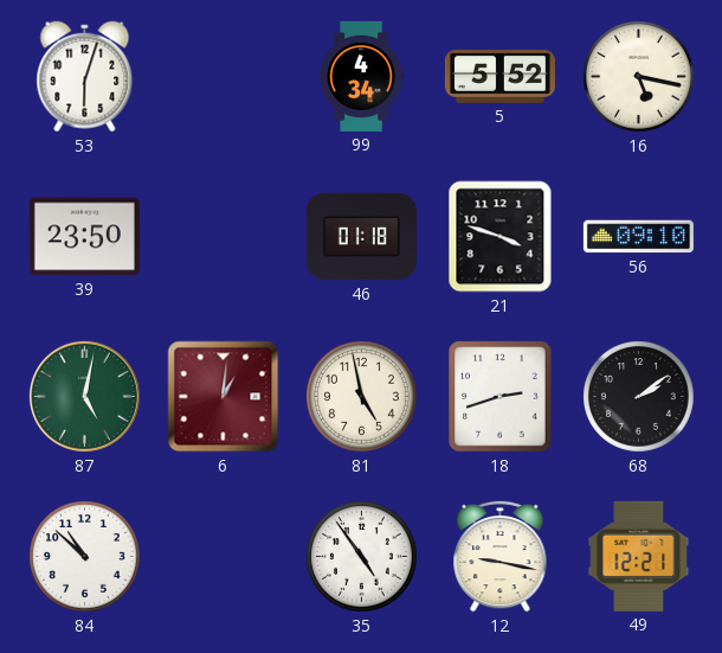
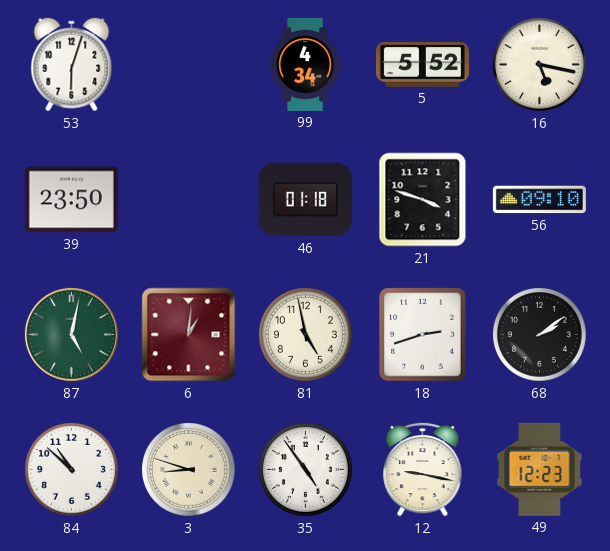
3: none -> 8:48
49: 12:21 -> 12:23
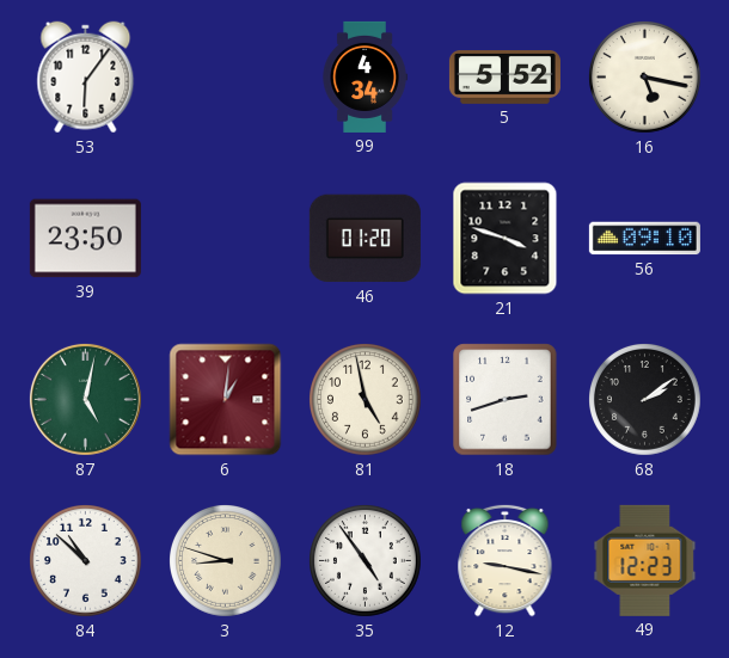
53: 6:03 -> 6:06
46: 01:18 -> 01:20
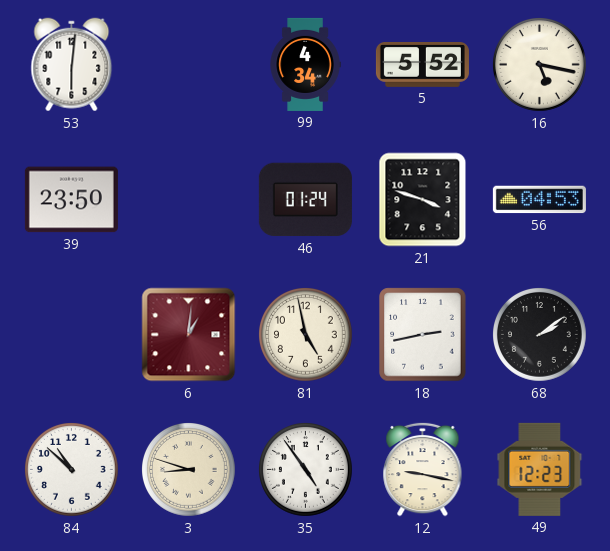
53: 6:06 -> 6:01
46: 01:20 -> 01:24
56: 09:10 -> 04:53
87: 5:02 -> none
18: 2:42 -> 2:43
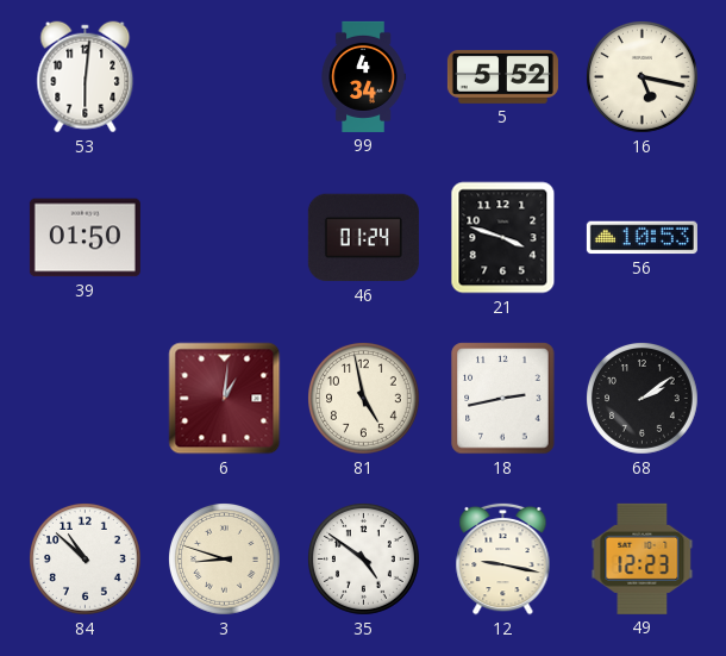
39: 23:50 -> 01:50
56: 04:53 -> 10:53
35: 4:54 -> 4:51
